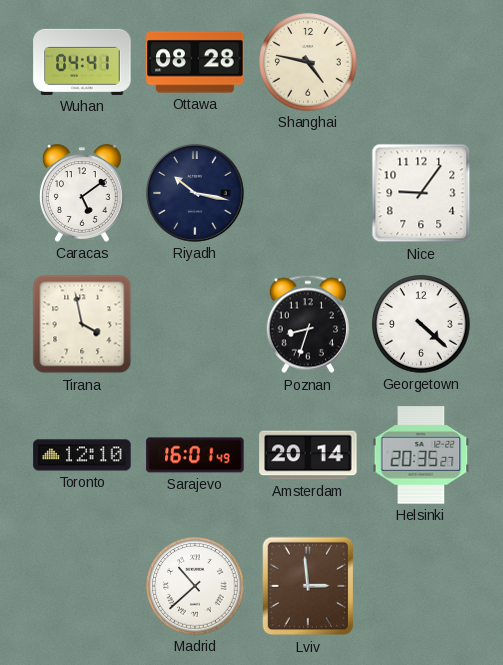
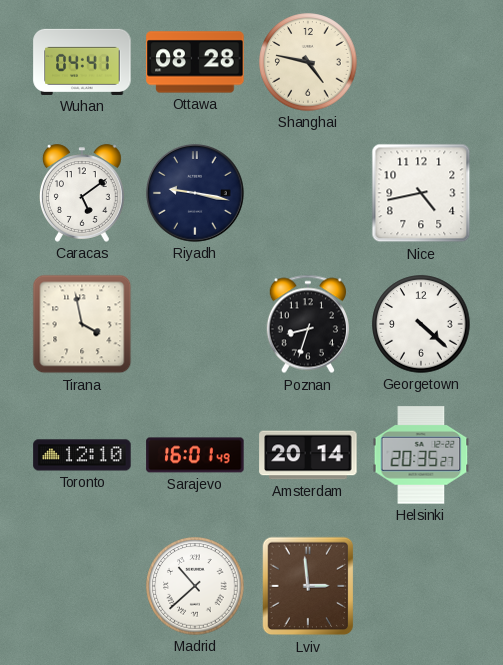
Riyadh: 10:17 -> 9:17
Nice: 9:06 -> 4:43
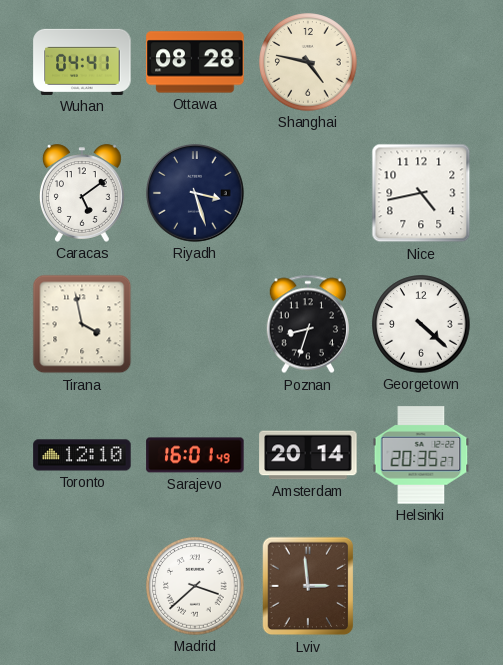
Riyadh: 9:17 -> 3:27
Madrid: 10:38 -> 3:38
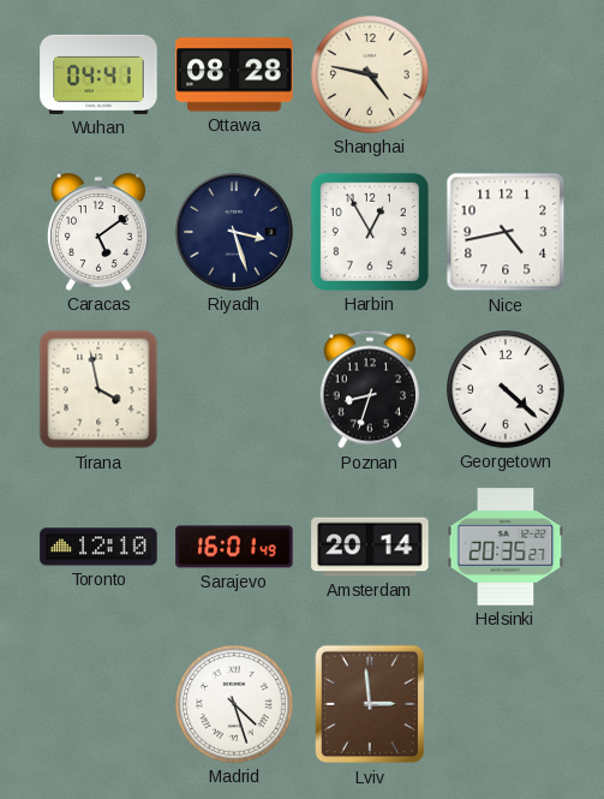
Harbin: none -> 12:55
Madrid: 3:38 -> 4:27
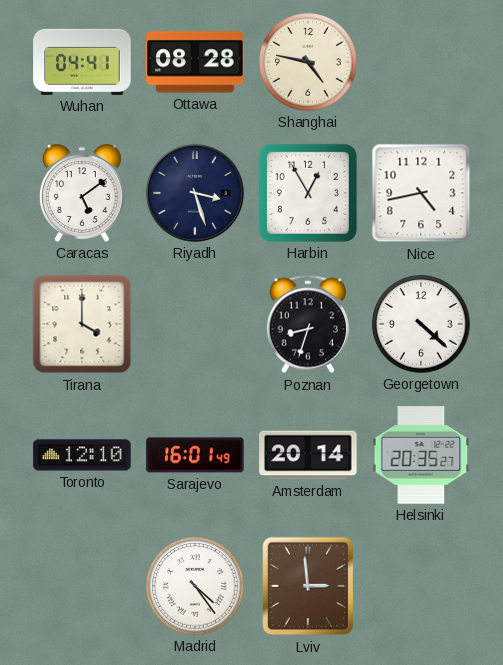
Tirana: 3:58 -> 4:00
Madrid: 4:27 -> 4:24
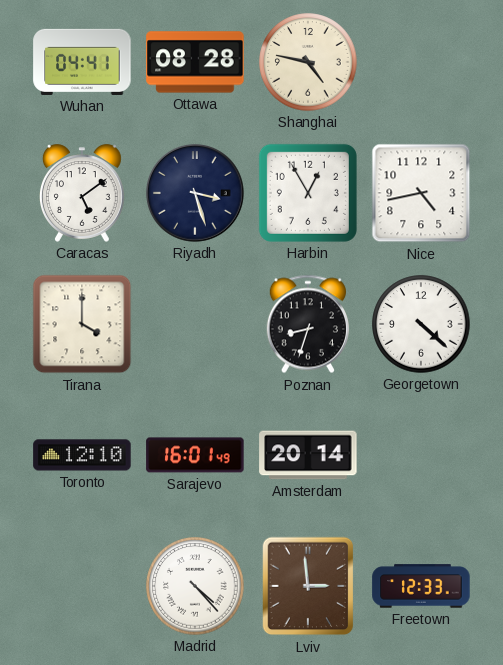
Helsinki: 20:35 -> none
Madrid: 4:24 -> 4:23
Freetown: none -> 12:33
